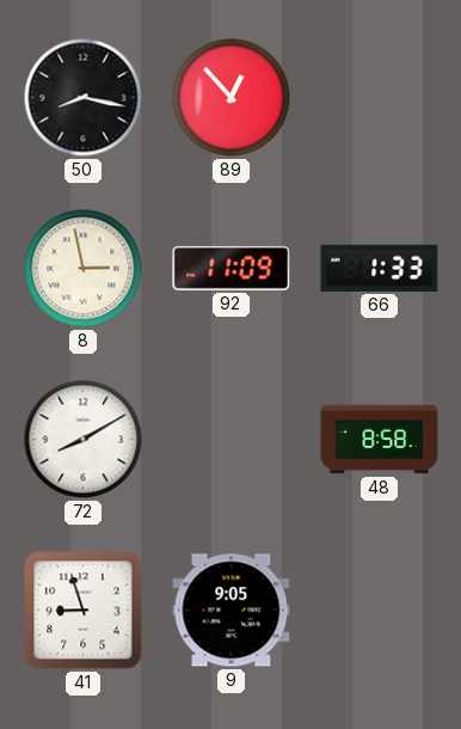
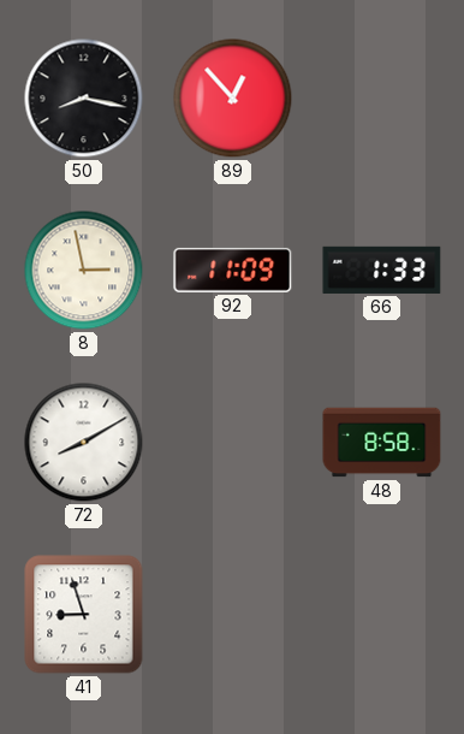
9: 9:05 -> none
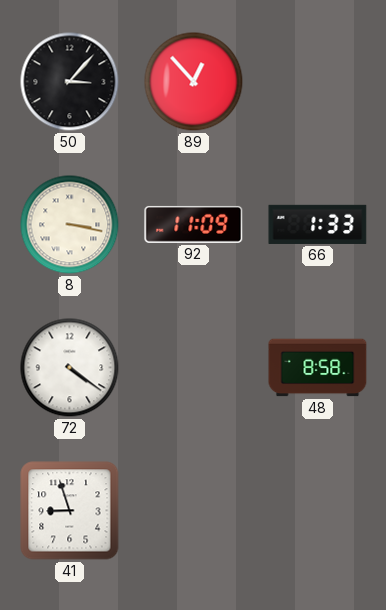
50: 8:17 -> 3:07
8: 2:58 -> 3:17
72: 8:10 -> 4:21
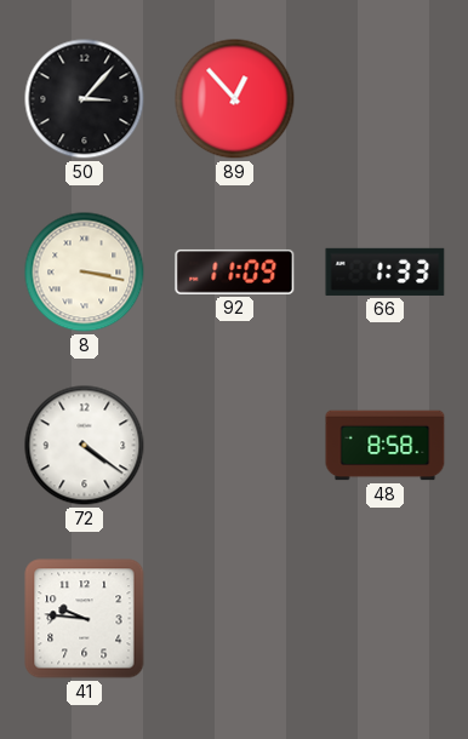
41: 8:57 -> 9:46
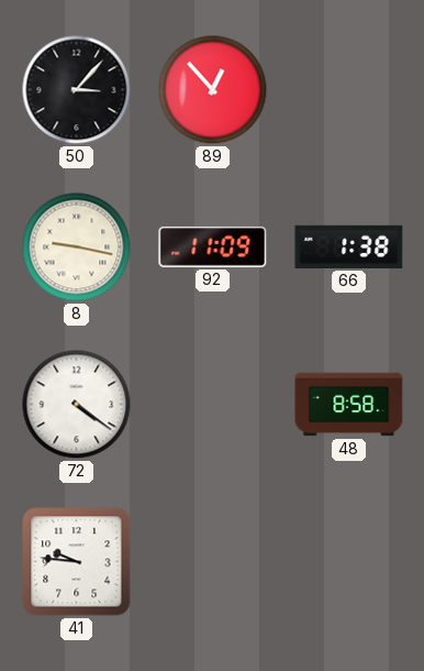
8: 3:17 -> 9:17
66: 1:33 -> 1:38
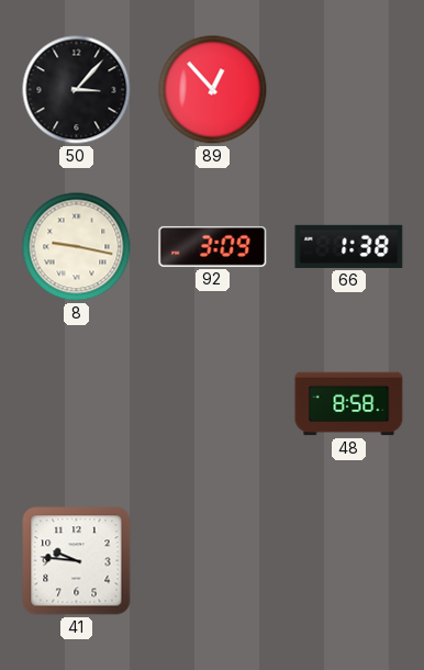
92: 11:09 -> 3:09
72: 4:21 -> none
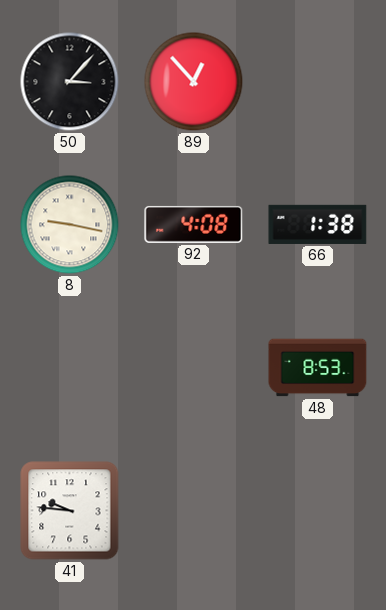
92: 3:09 -> 4:08
48: 8:58 -> 8:53
